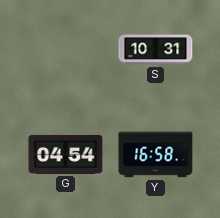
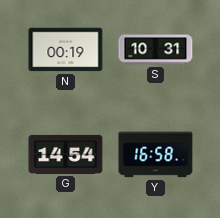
N: none -> 00:19
G: 04:54 -> 14:54
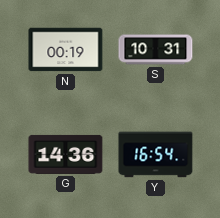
G: 14:54 -> 14:36
Y: 16:58 -> 16:54
